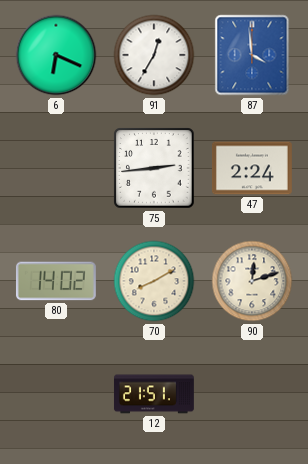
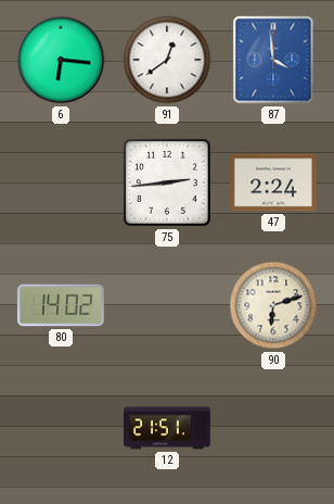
6: 6:19 -> 6:16
91: 12:35 -> 12:39
70: 8:10 -> none
90: 12:12 -> 6:12
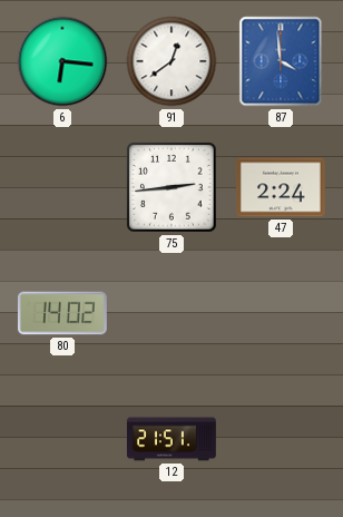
90: 6:12 -> none
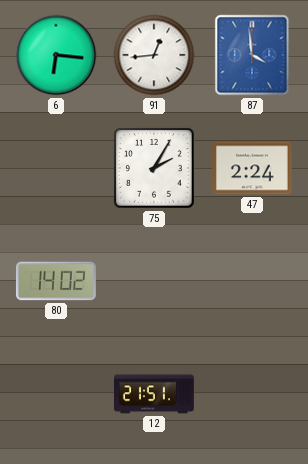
91: 12:39 -> 12:44
75: 2:44 -> 2:05
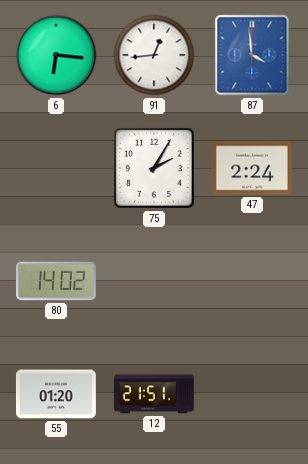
55: none -> 01:20
